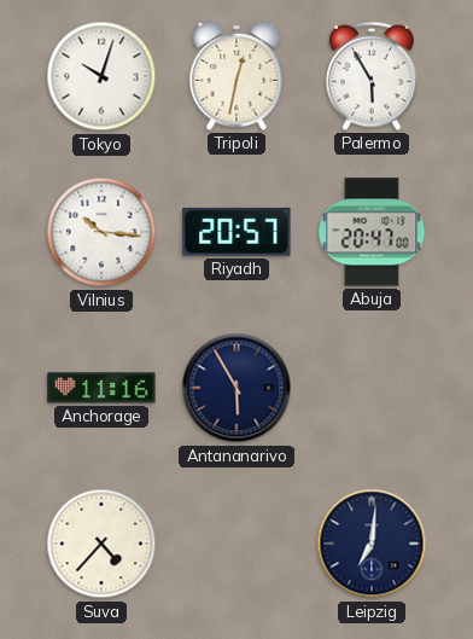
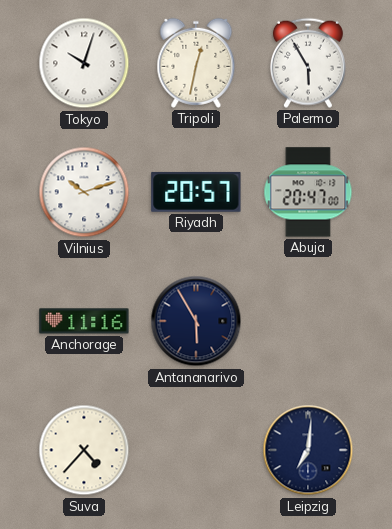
Vilnius: 10:16 -> 10:12
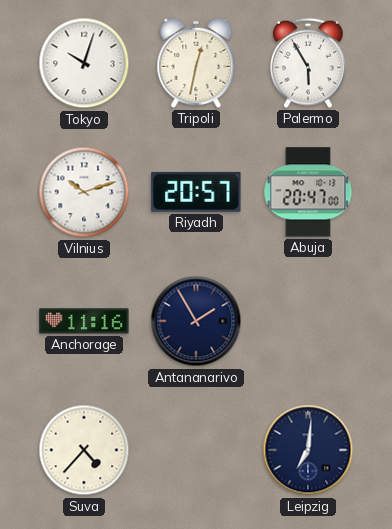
Antananarivo: 5:55 -> 1:55
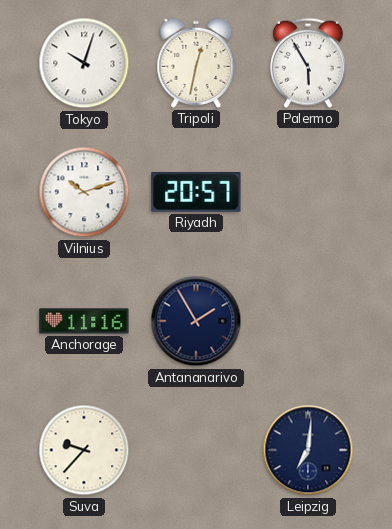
Abuja: 20:47 -> none
Suva: 4:37 -> 9:37
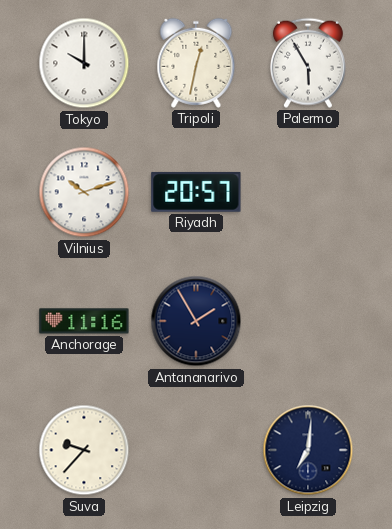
Tokyo: 10:03 -> 10:00
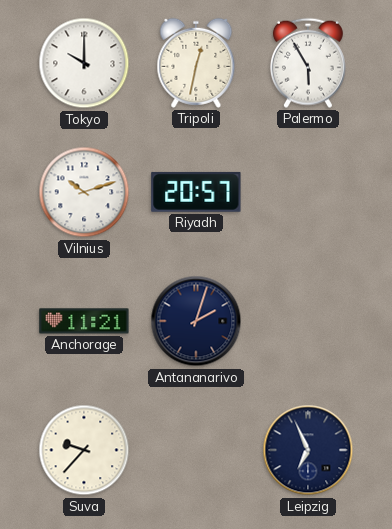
Anchorage: 11:16 -> 11:21
Antananarivo: 1:55 -> 2:03
Leipzig: 7:01 -> 6:56
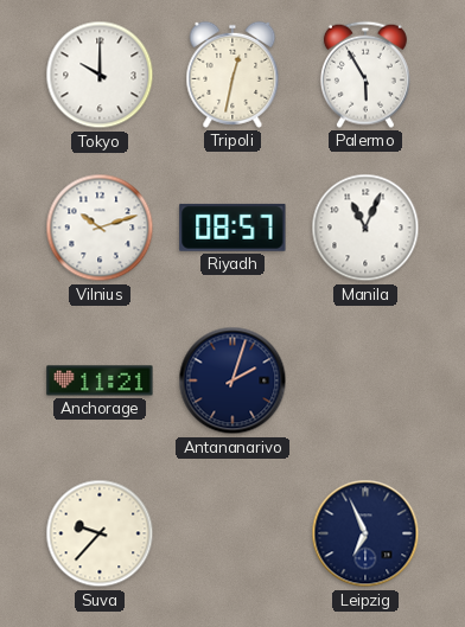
Riyadh: 20:57 -> 08:57
Manila: none -> 11:04
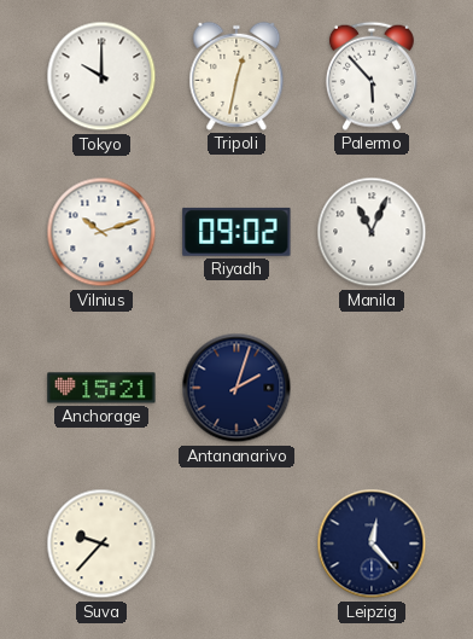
Palermo: 5:55 -> 5:53
Riyadh: 08:57 -> 09:02
Anchorage: 11:21 -> 15:21
Leipzig: 6:56 -> 12:23
